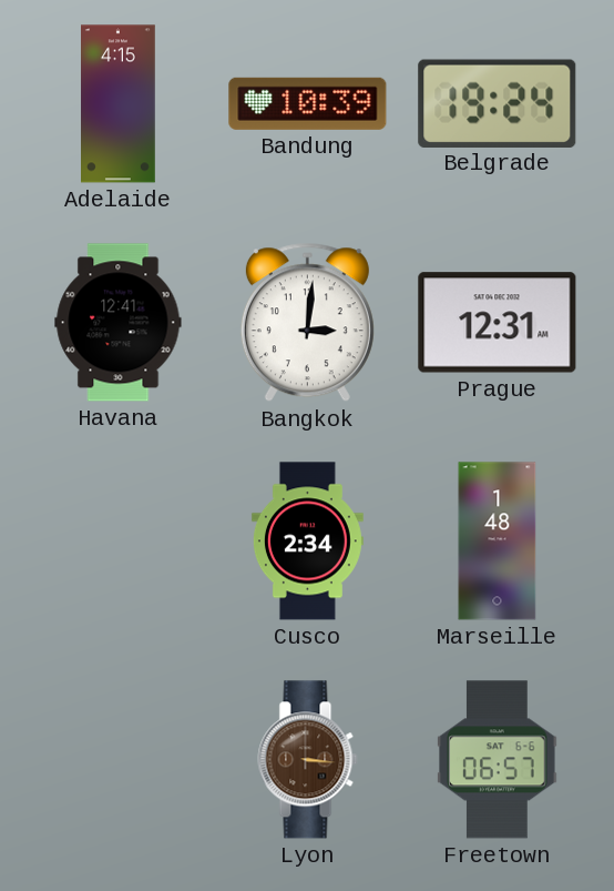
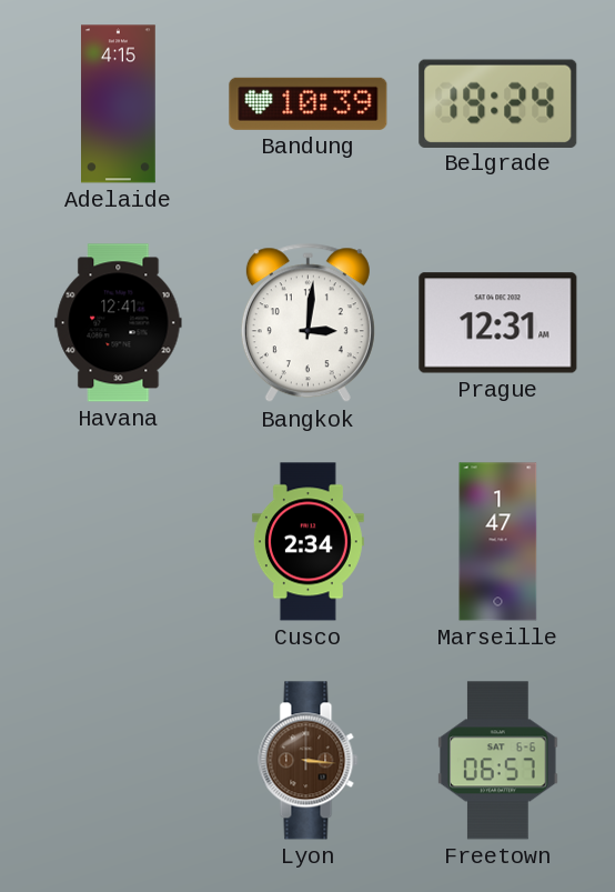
Marseille: 1:48 -> 1:47
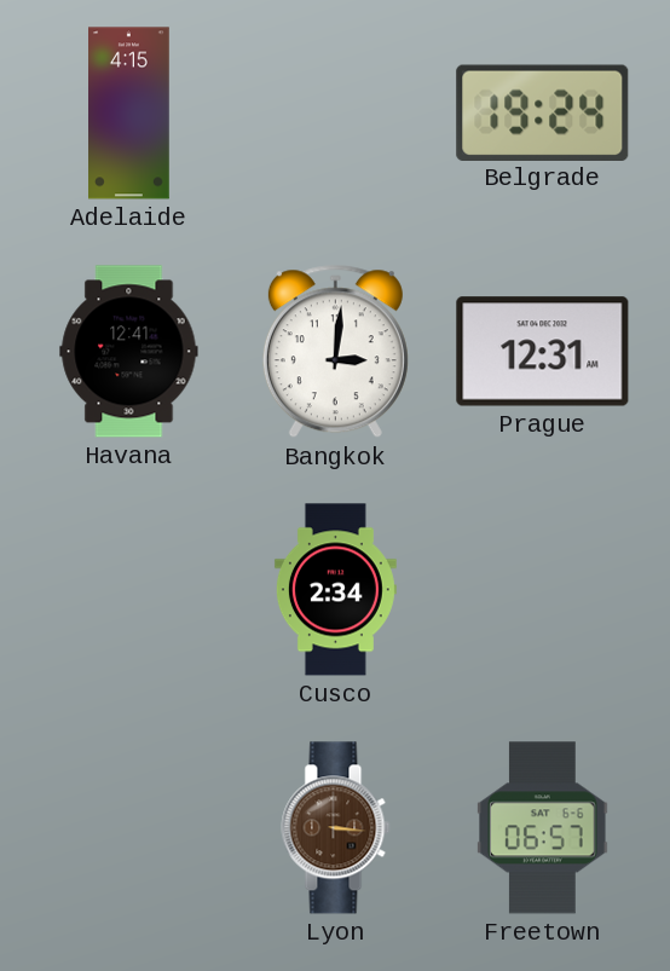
Bandung: 10:39 -> none
Marseille: 1:47 -> none
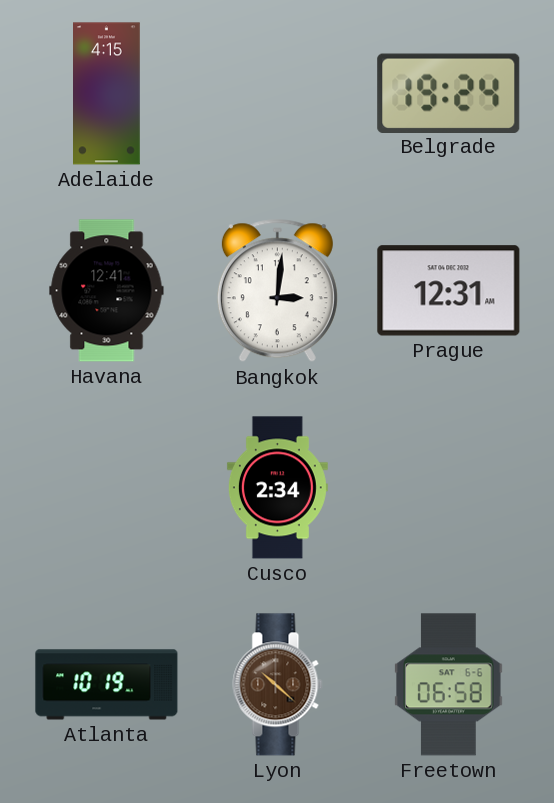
Atlanta: none -> 10:19
Lyon: 3:16 -> 10:22
Freetown: 06:57 -> 06:58
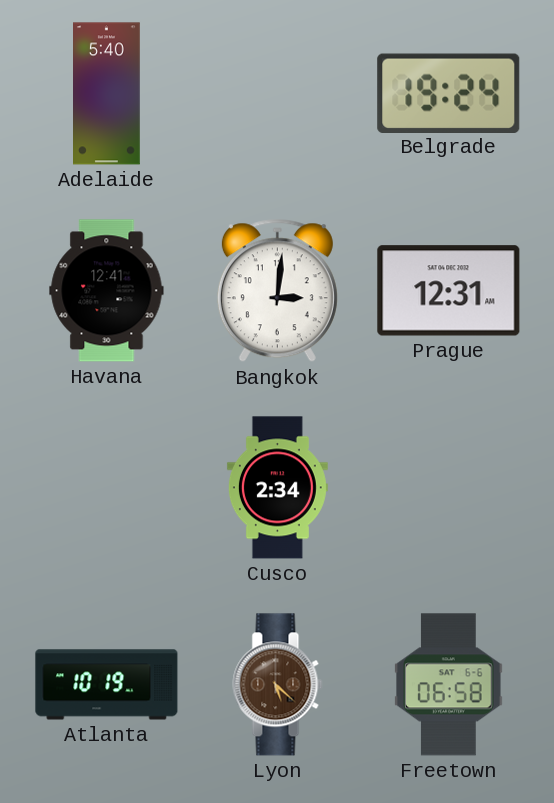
Adelaide: 4:15 -> 5:40
Lyon: 10:22 -> 5:22
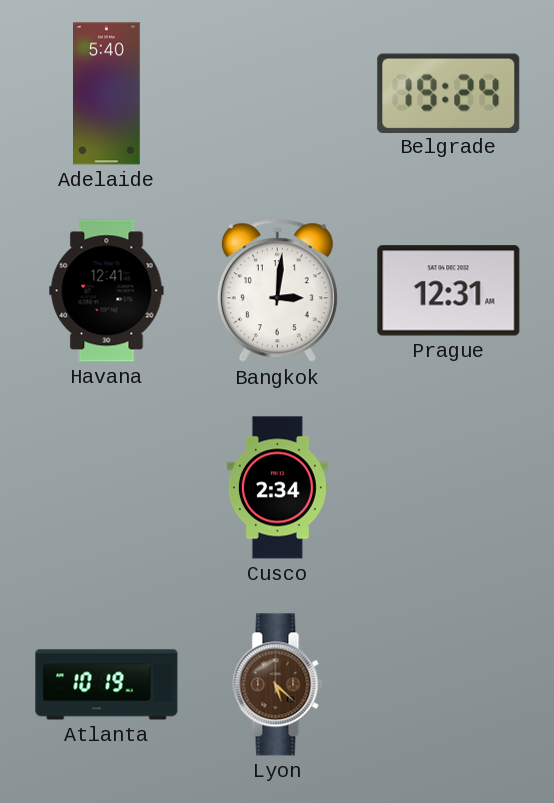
Freetown: 06:58 -> none
